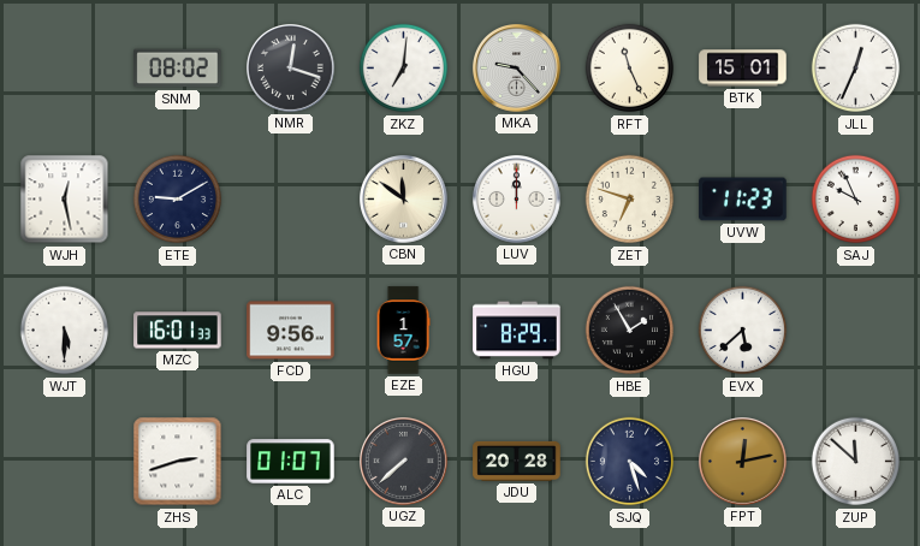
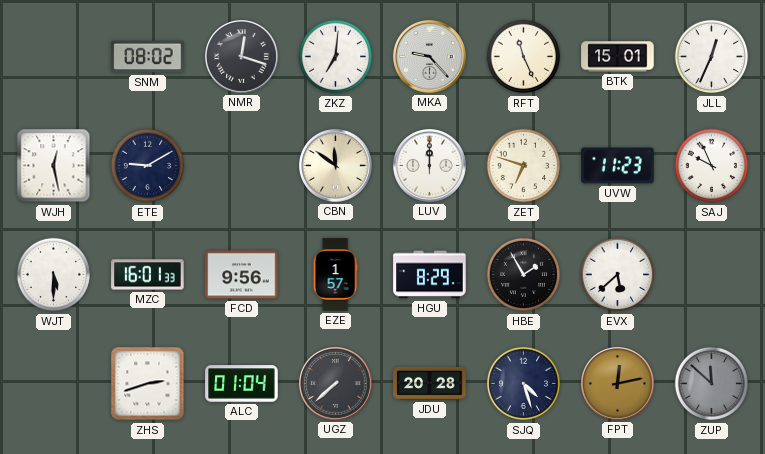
ALC: 01:07 -> 01:04
ZUP dial: white -> grey
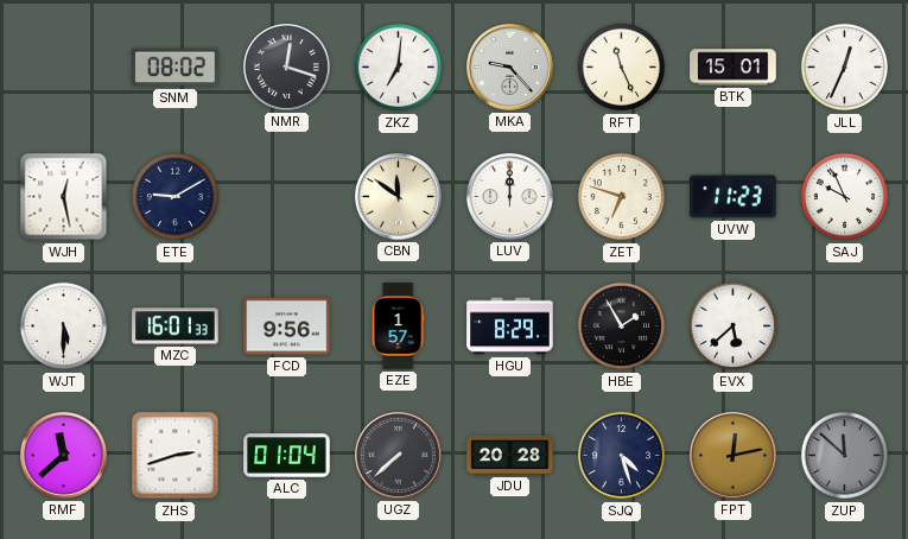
RMF: none -> 11:38
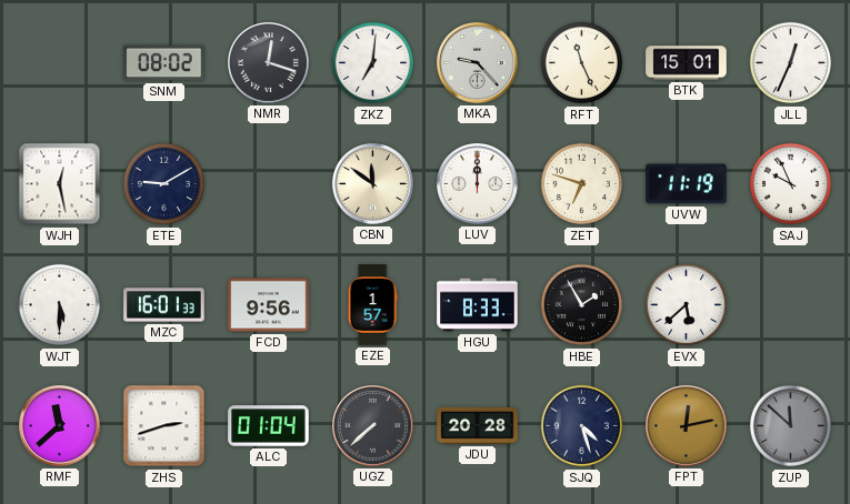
UVW: 11:23 -> 11:19
HGU: 8:29 -> 8:33
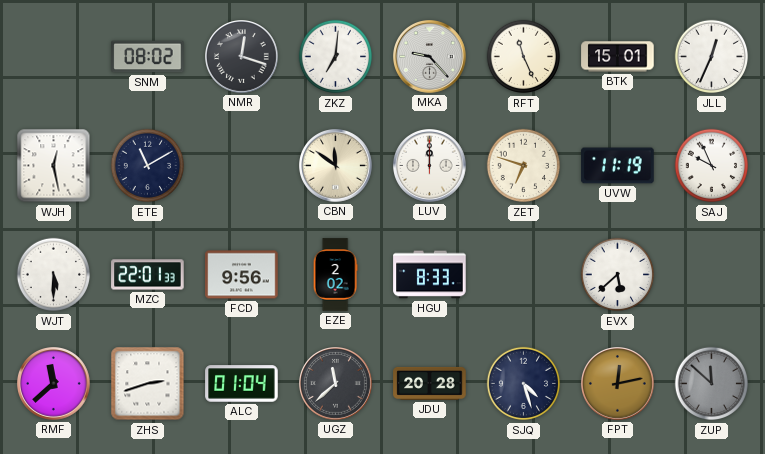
ETE: 9:10 -> 11:10
MZC: 16:01 -> 22:01
EZE: 1:57 -> 2:02
HBE: 1:55 -> none
UGZ: 7:38 -> 11:38
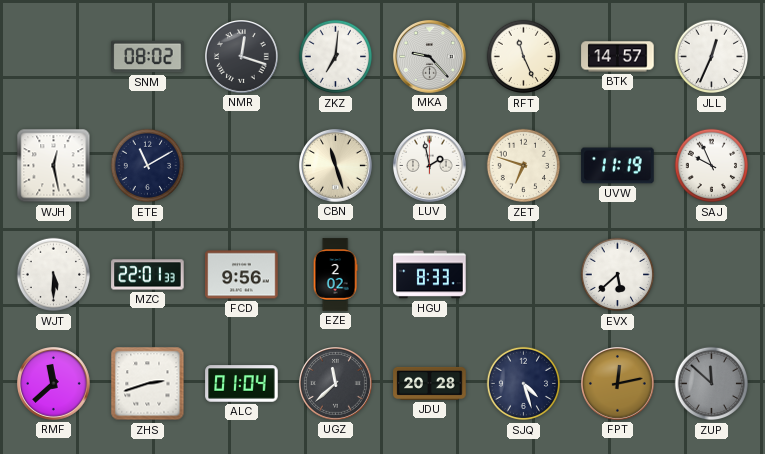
BTK: 15:01 -> 14:57
CBN: 11:51 -> 11:27
LUV: 12:00 -> 1:58
